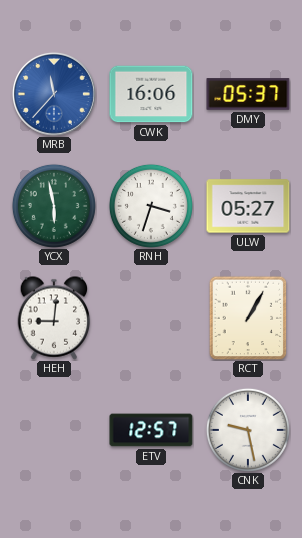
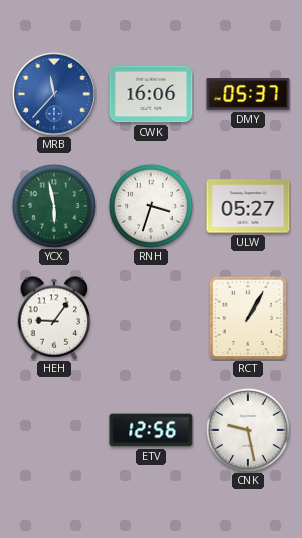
HEH: 9:01 -> 9:06
ETV: 12:57 -> 12:56
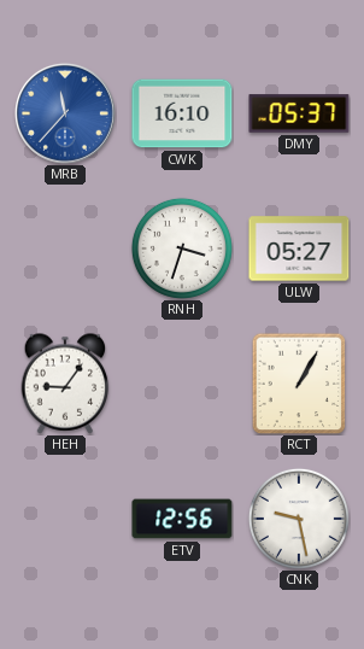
CWK: 16:06 -> 16:10
YCX: 5:58 -> none
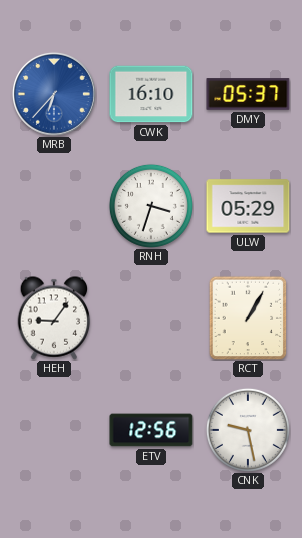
MRB: 11:37 -> 6:37
ULW: 05:27 -> 05:29
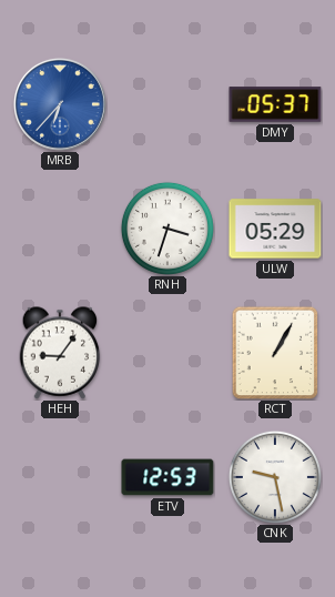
CWK: 16:10 -> none
ETV: 12:56 -> 12:53
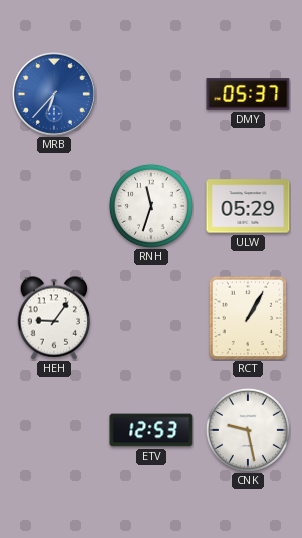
RNH: 3:33 -> 11:33
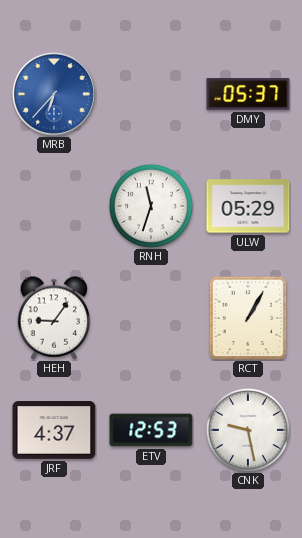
JRF: none -> 4:37
